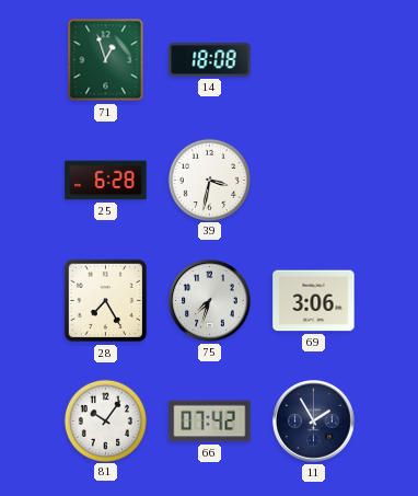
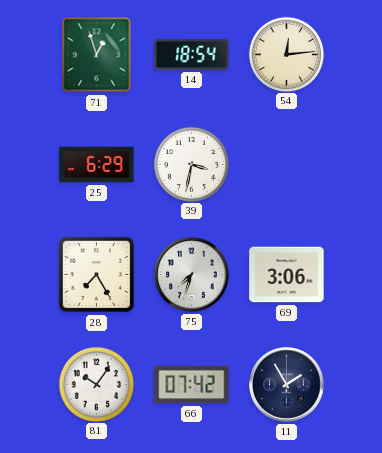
14: 18:08 -> 18:54
54: none -> 12:14
25: 6:28 -> 6:29
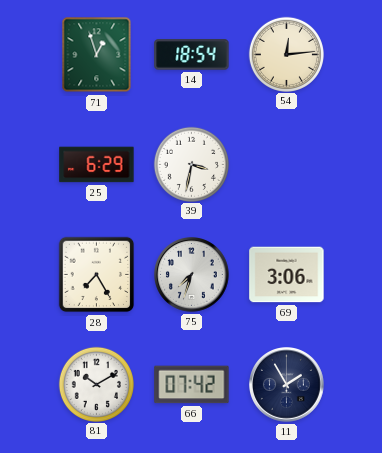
81: 10:06 -> 10:10
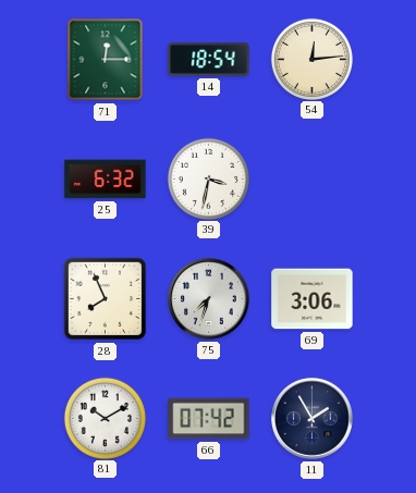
71: 12:57 -> 12:15
25: 6:29 -> 6:32
28: 7:25 -> 7:56
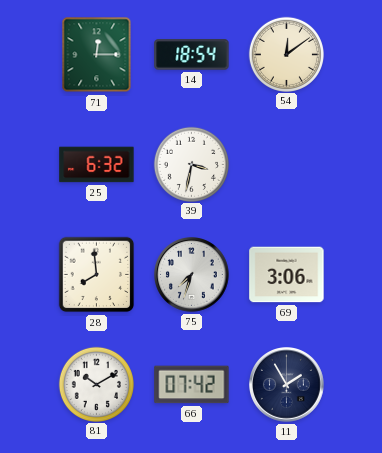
54: 12:14 -> 12:09
28: 7:56 -> 7:59
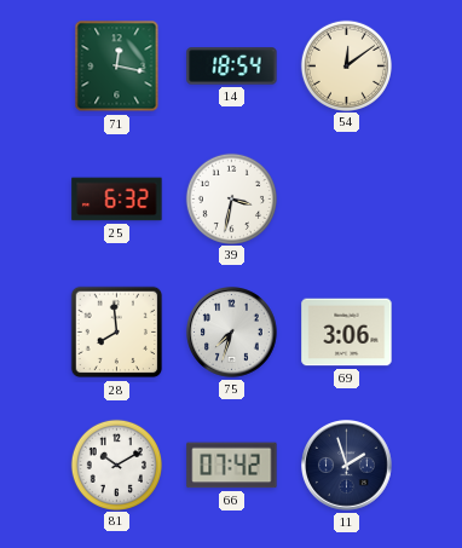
71: 12:15 -> 12:17
11: 1:55 -> 1:57
